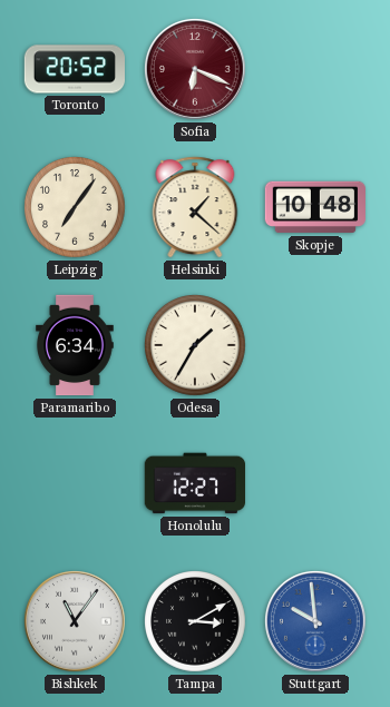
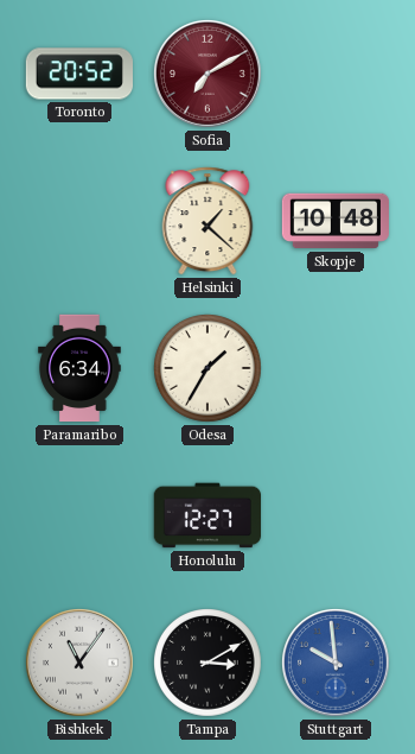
Sofia: 6:19 -> 7:10
Leipzig: 7:06 -> none
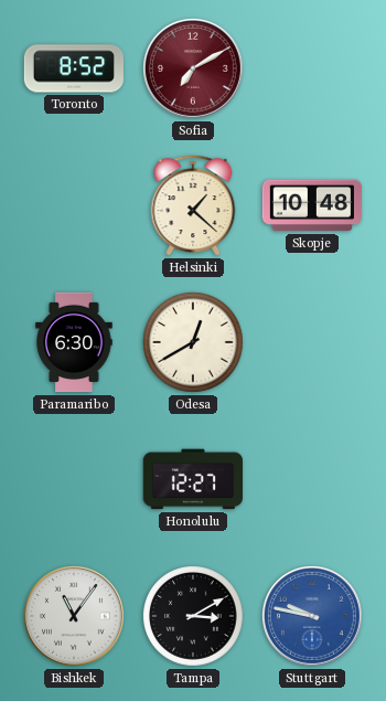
Toronto: 20:52 -> 8:52
Paramaribo: 6:34 -> 6:30
Odesa: 1:35 -> 12:40
Stuttgart: 9:59 -> 9:47
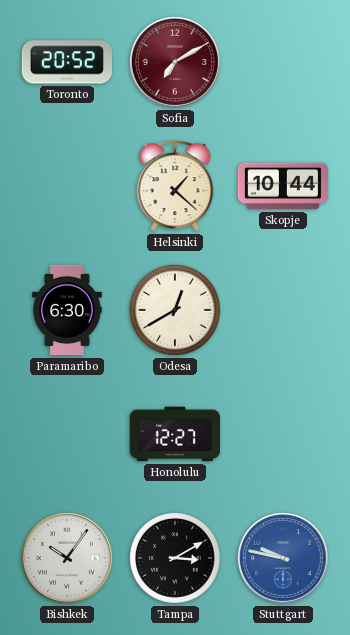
Toronto: 8:52 -> 20:52
Skopje: 10:48 -> 10:44
Bishkek: 11:06 -> 10:06
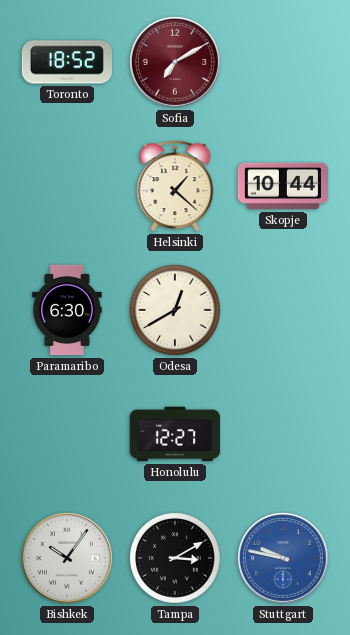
Toronto: 20:52 -> 18:52
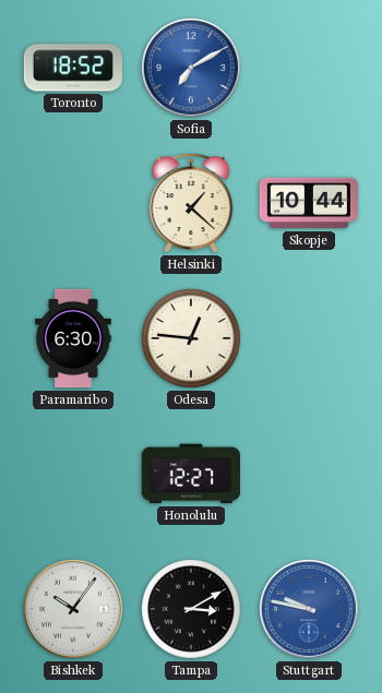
Sofia dial: burgundy -> blue
Odesa: 12:40 -> 12:46
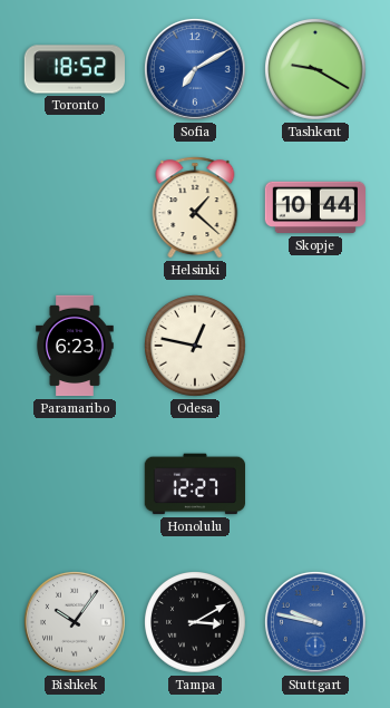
Tashkent: none -> 9:20
Paramaribo: 6:30 -> 6:23
Odesa: 12:46 -> 12:47
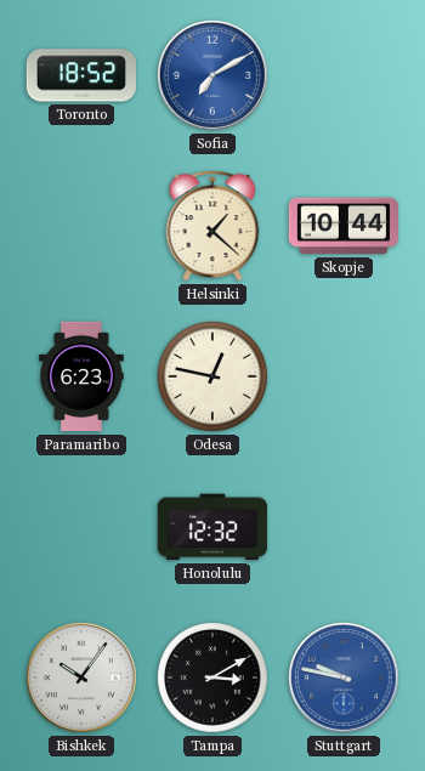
Tashkent: 9:20 -> none
Honolulu: 12:27 -> 12:32
